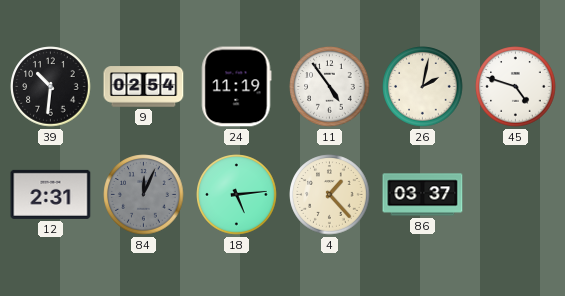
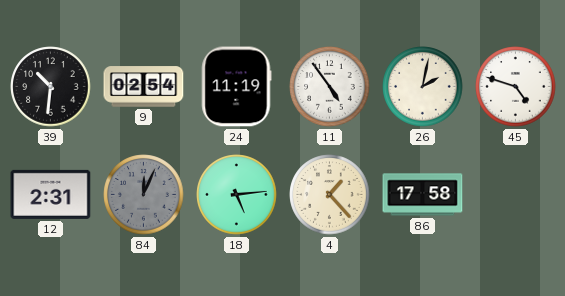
86: 03:37 -> 17:58
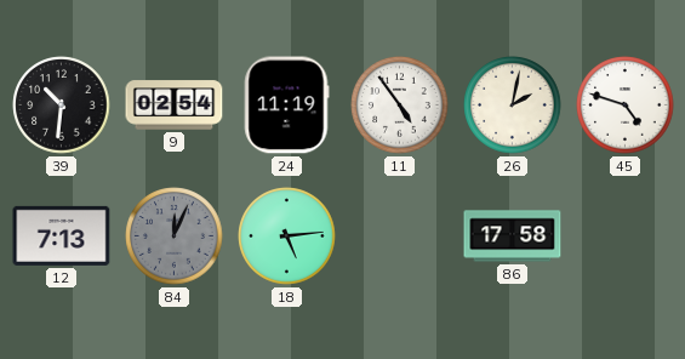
12: 2:31 -> 7:13
4: 1:23 -> none
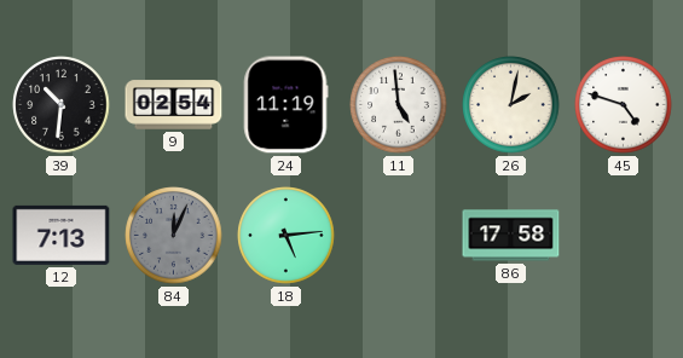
11: 4:54 -> 4:59
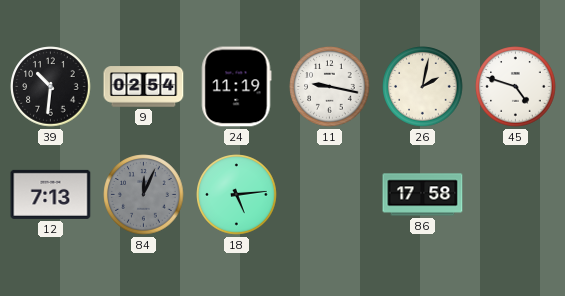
11: 4:59 -> 9:17
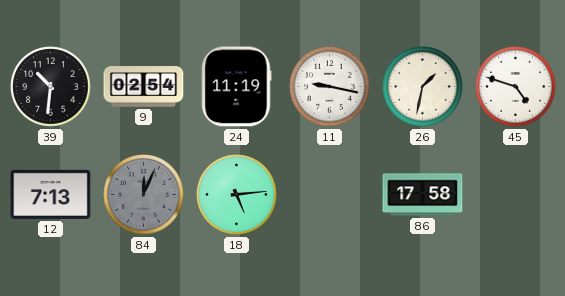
26: 2:02 -> 1:32
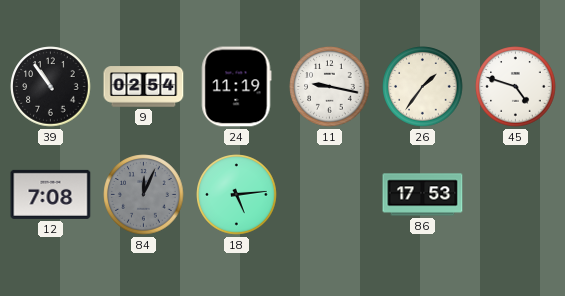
39: 10:31 -> 10:54
26: 1:32 -> 1:36
12: 7:13 -> 7:08
86: 17:58 -> 17:53
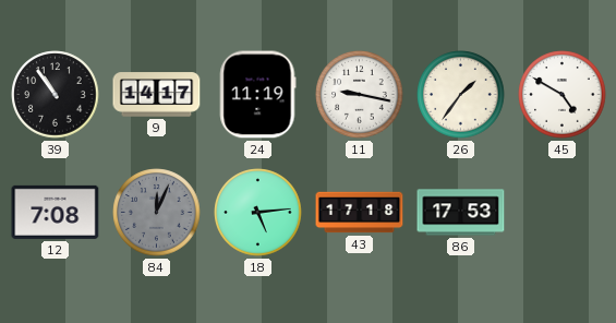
9: 02:54 -> 14:17
45: 4:48 -> 4:50
43: none -> 17:18
